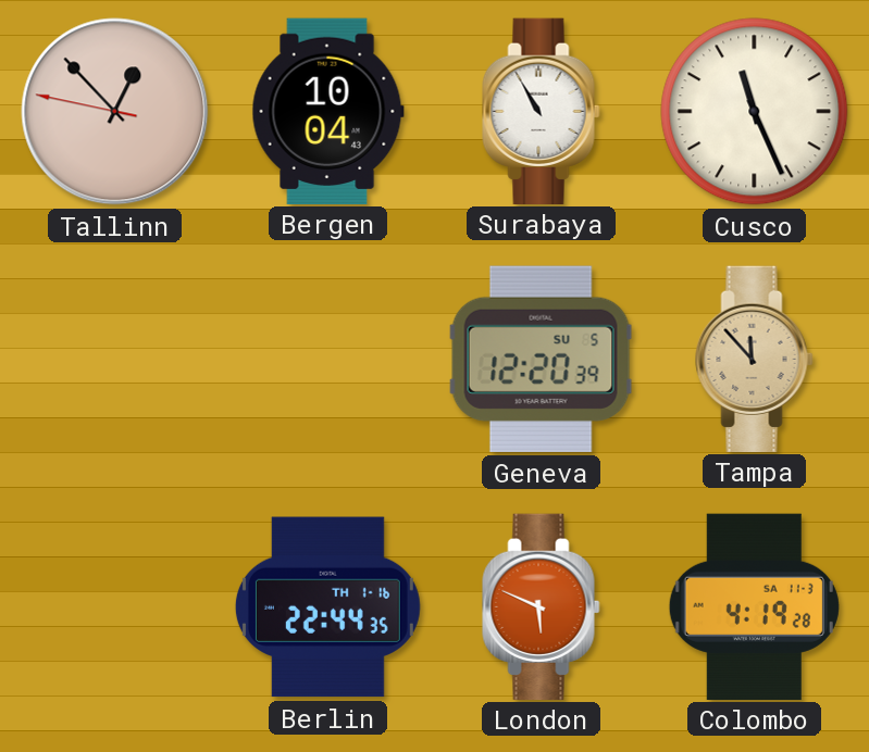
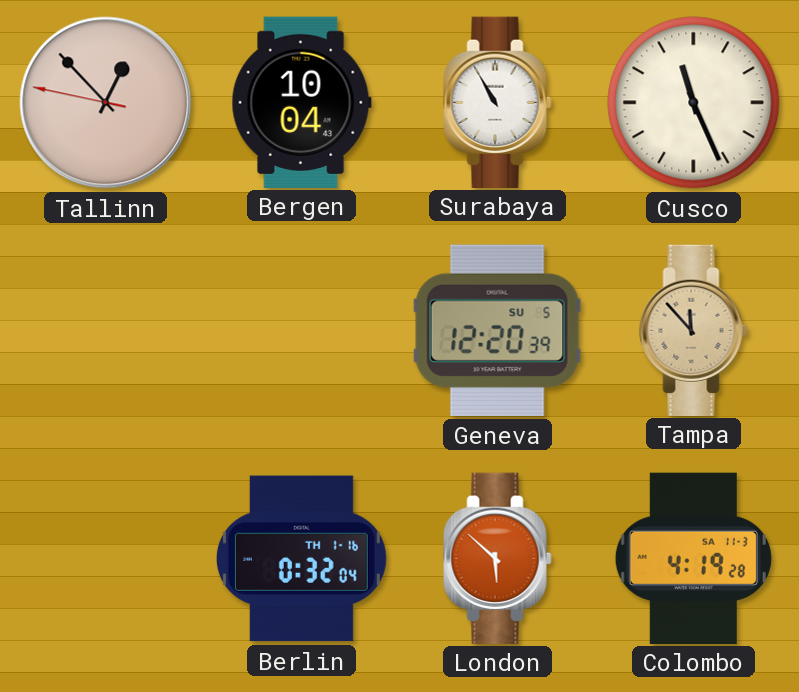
Berlin: 22:44 -> 0:32
London: 5:49 -> 5:52
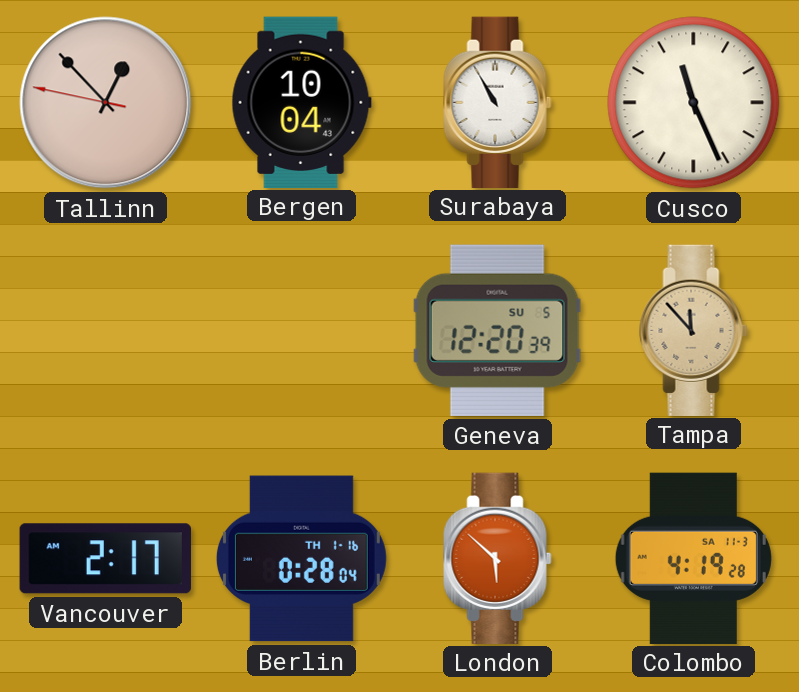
Vancouver: none -> 2:17
Berlin: 0:32 -> 0:28
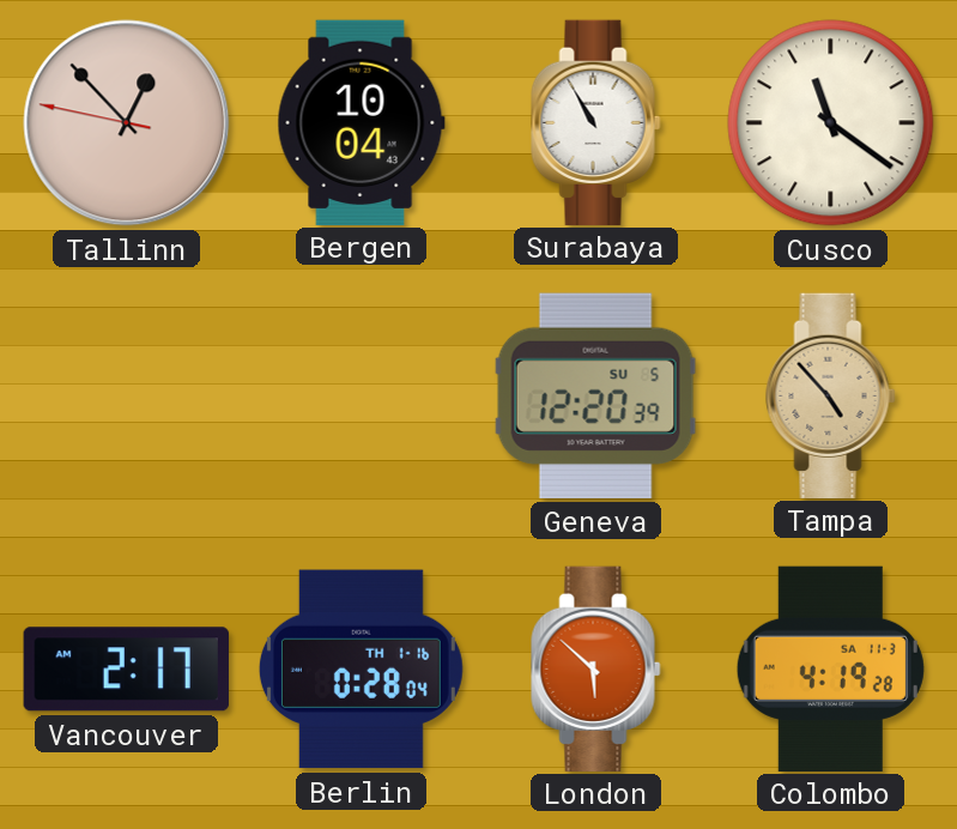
Cusco: 11:26 -> 11:21
Tampa: 11:53 -> 4:53
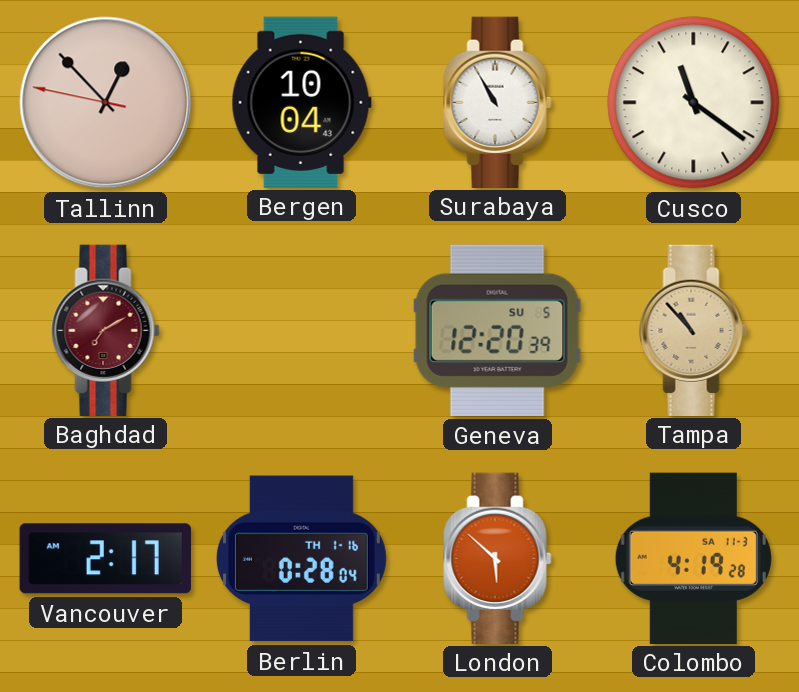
Baghdad: none -> 7:10
Tampa: 4:53 -> 10:53
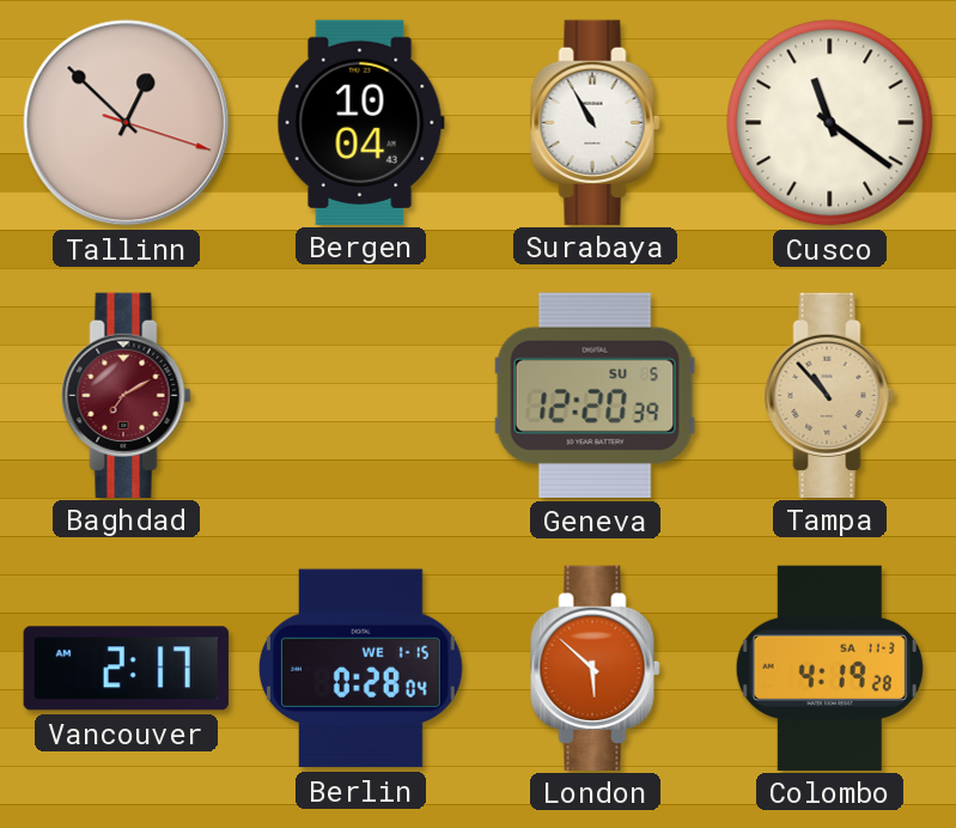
Tallinn: 12:52:47 -> 12:52:18
Berlin date: TH 1-16 -> WE 1-15
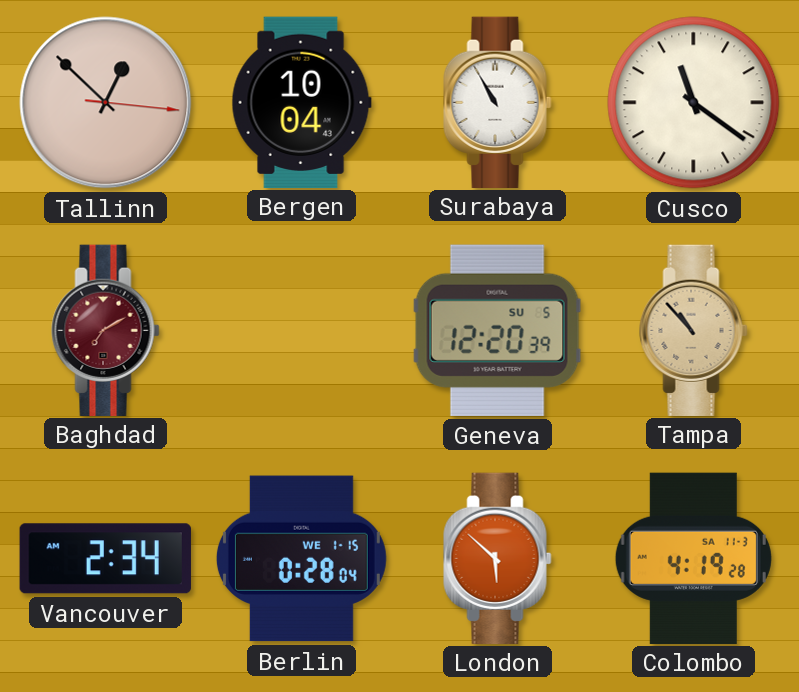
Tallinn: 12:52:18 -> 12:52:16
Vancouver: 2:17 -> 2:34
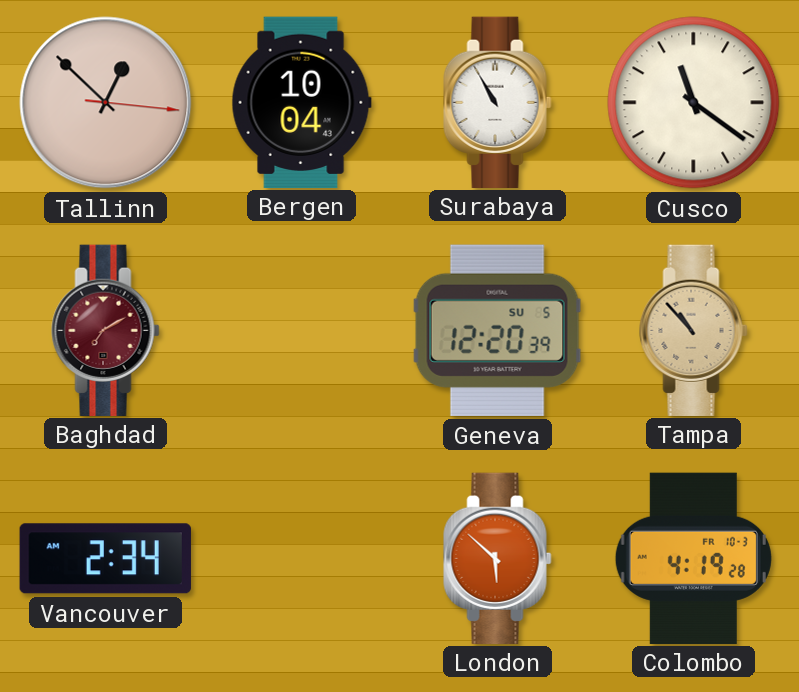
Berlin: 0:28 -> none
Colombo date: SA 11-3 -> FR 10-3
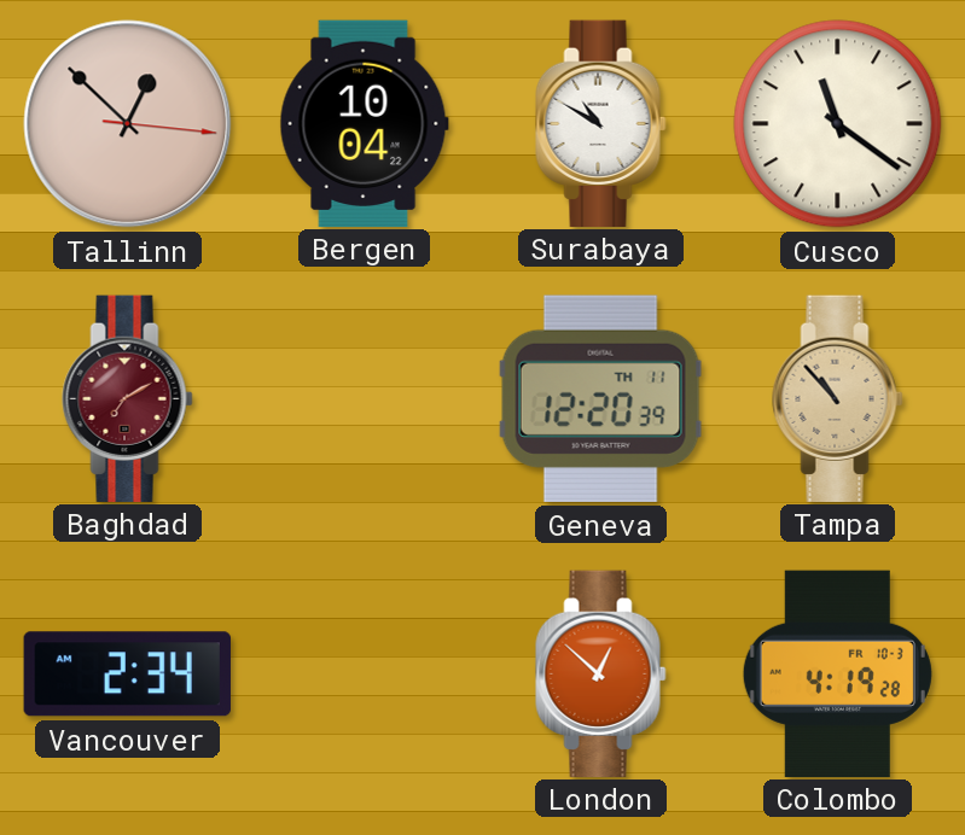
Bergen: 10:04:43 -> 10:04:22
Surabaya: 10:55 -> 10:50
Geneva date: SU 5 -> TH 11
London: 5:52 -> 12:52
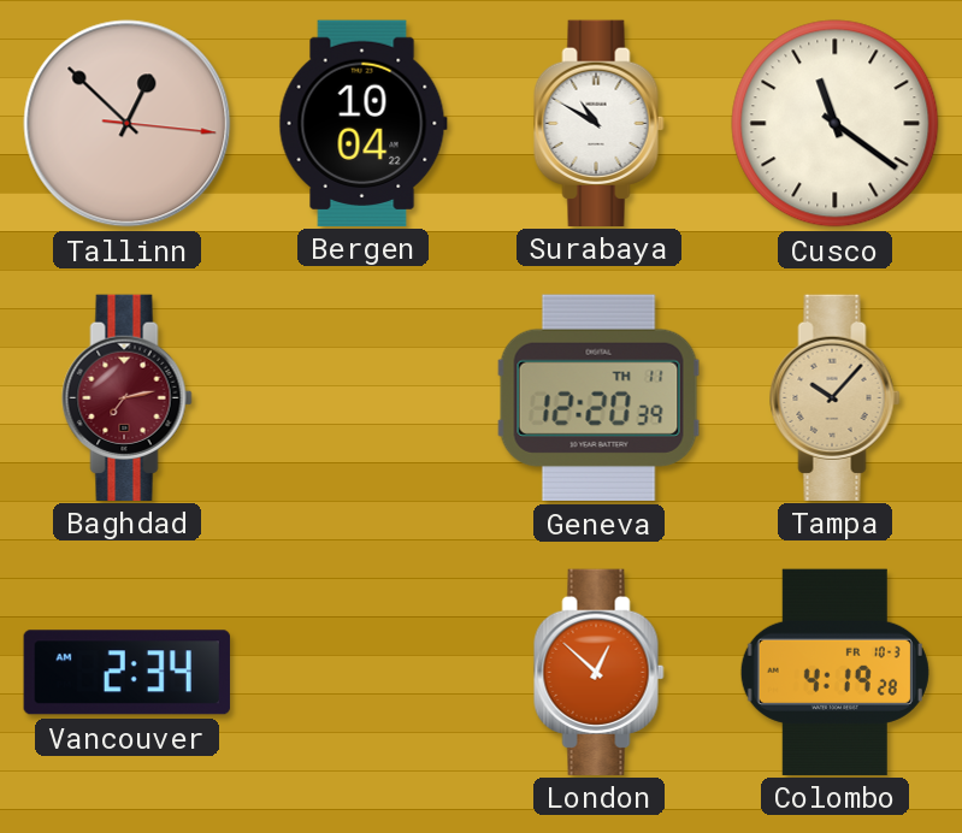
Baghdad: 7:10 -> 7:13
Tampa: 10:53 -> 10:07
